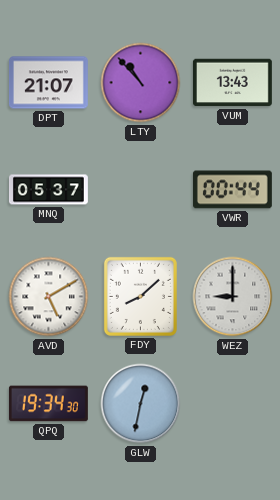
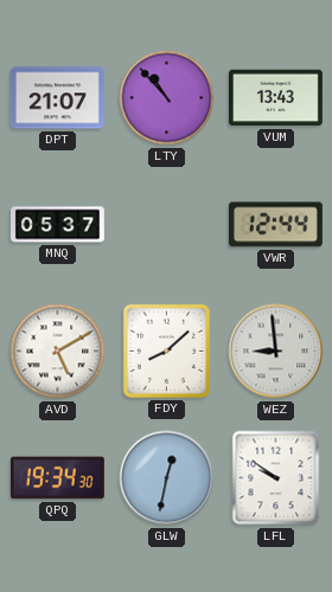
VWR: 00:44 -> 12:44
WEZ: 9:00 -> 8:59
LFL: none -> 9:51
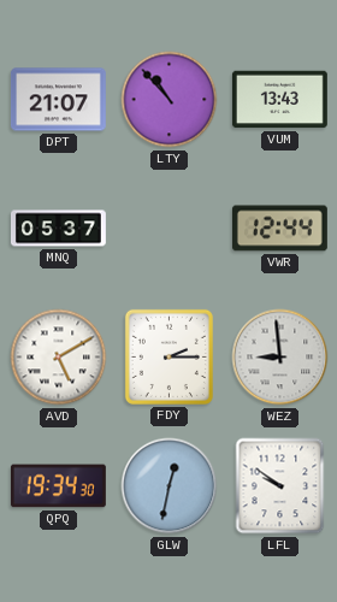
FDY: 8:08 -> 2:15
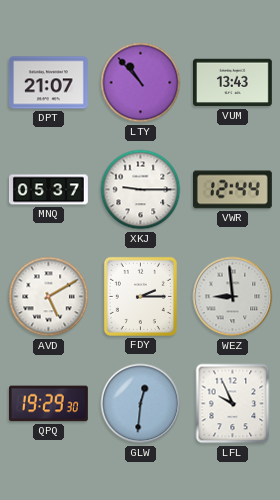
XKJ: none -> 9:15
QPQ: 19:34 -> 19:29
GLW: 12:32 -> 12:31
LFL: 9:51 -> 9:56
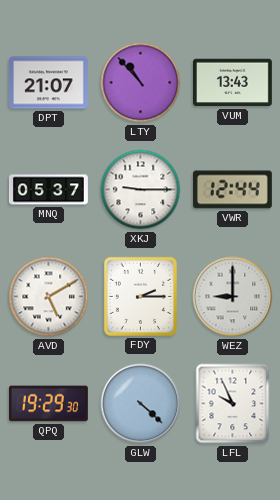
WEZ: 8:59 -> 9:00
GLW: 12:31 -> 4:22
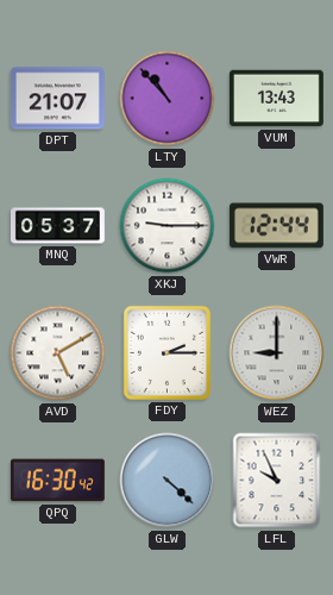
QPQ: 19:29 -> 16:30
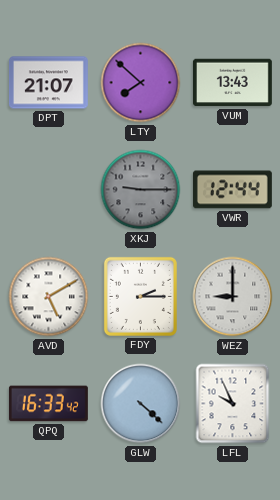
LTY: 10:53 -> 7:52
MNQ: 05:37 -> none
XKJ dial: white -> grey
QPQ: 16:30 -> 16:33
